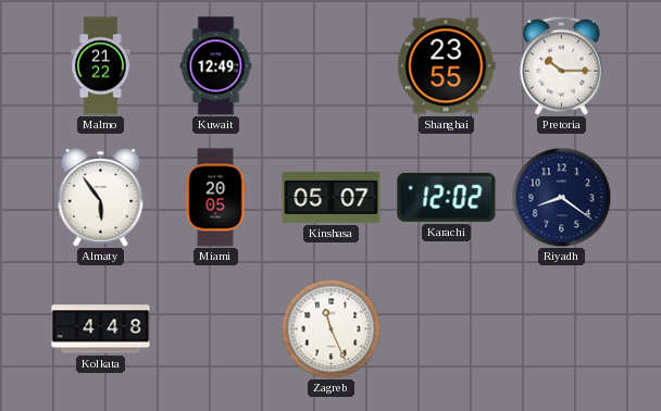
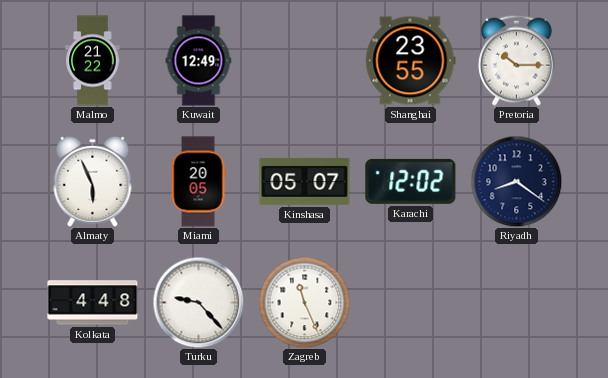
Almaty: 5:54 -> 5:56
Turku: none -> 9:23
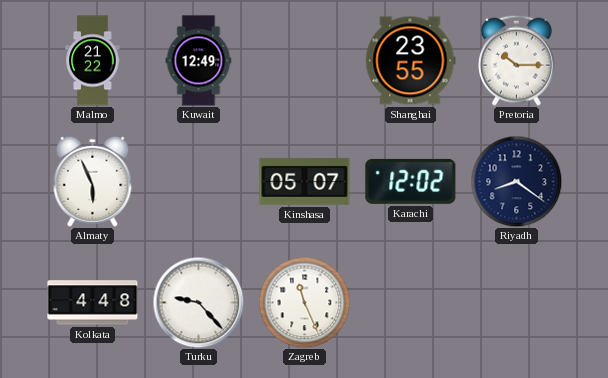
Miami: 20:05 -> none
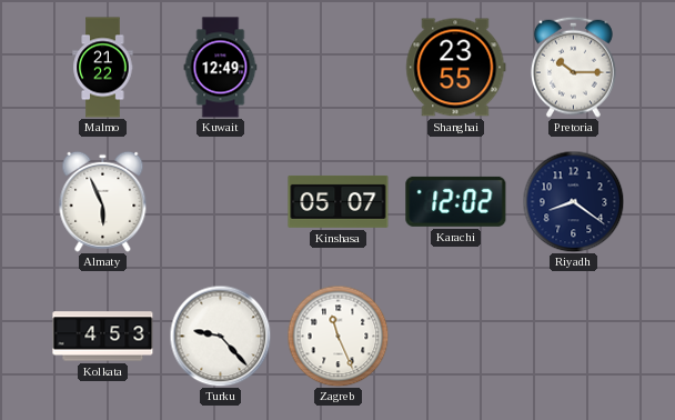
Kolkata: 4:48 -> 4:53
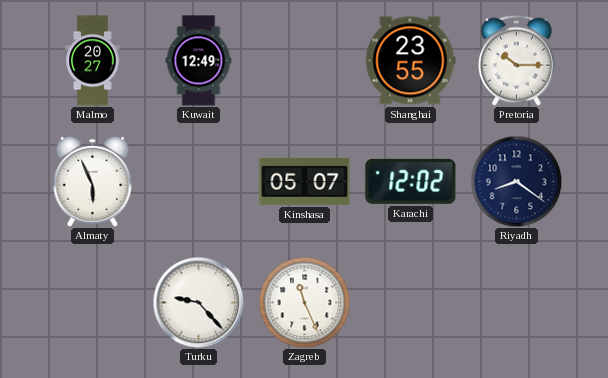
Malmo: 21:22 -> 20:27
Kolkata: 4:53 -> none
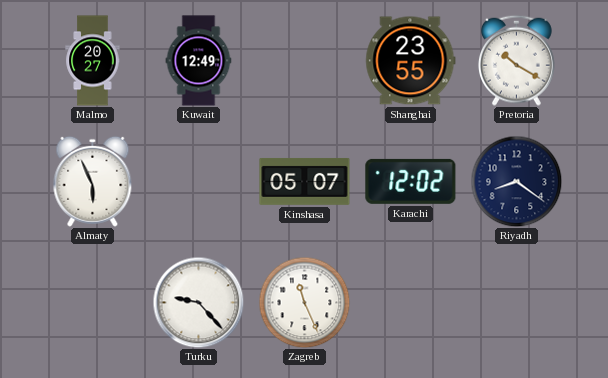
Pretoria: 10:15 -> 10:20
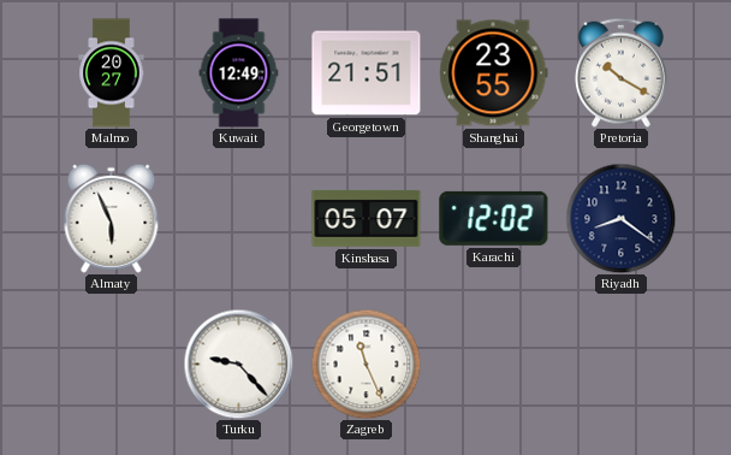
Georgetown: none -> 21:51
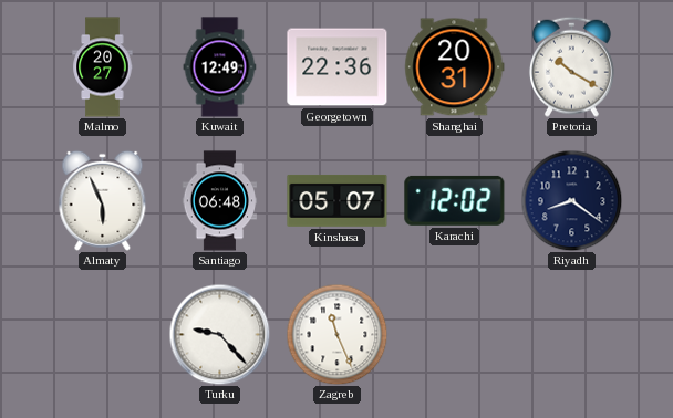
Georgetown: 21:51 -> 22:36
Shanghai: 23:55 -> 20:31
Santiago: none -> 06:48
